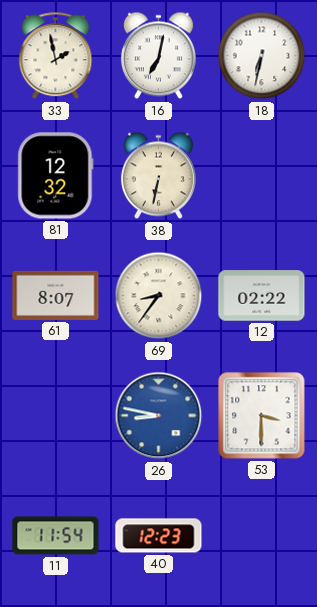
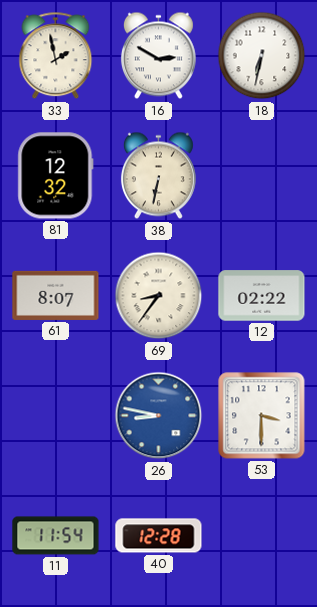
16: 7:02 -> 2:50
40: 12:23 -> 12:28
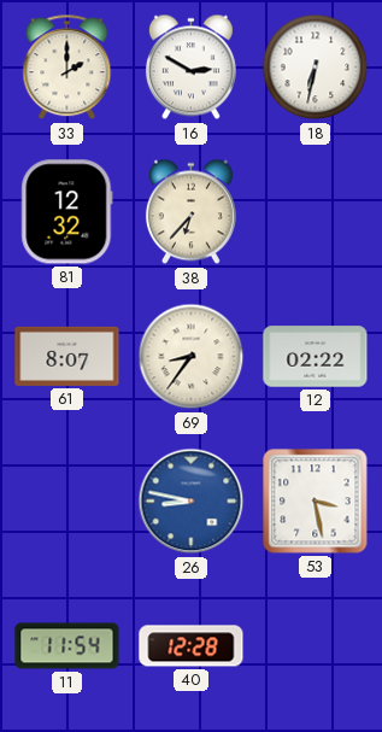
33: 1:58 -> 2:00
38: 6:32 -> 6:37
53: 3:30 -> 3:28
